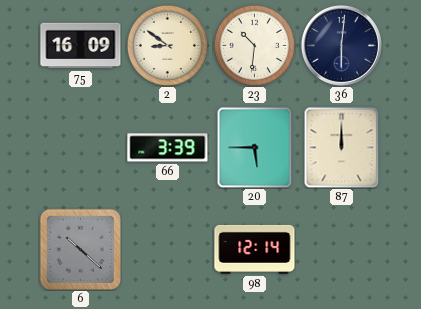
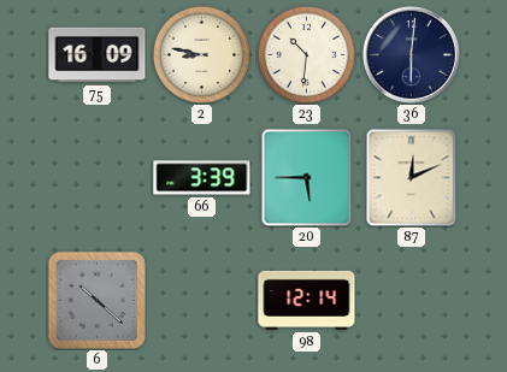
2: 8:51 -> 8:47
87: 12:00 -> 12:11
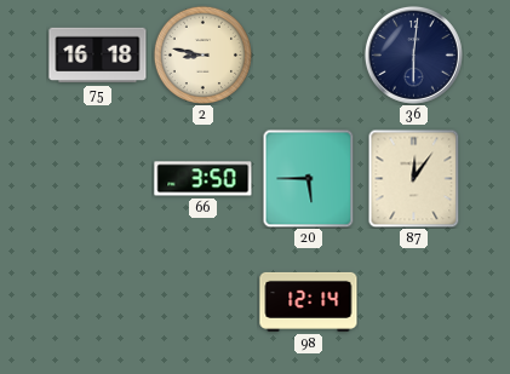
75: 16:09 -> 16:18
23: 10:31 -> none
66: 3:39 -> 3:50
87: 12:11 -> 12:06
6: 10:22 -> none
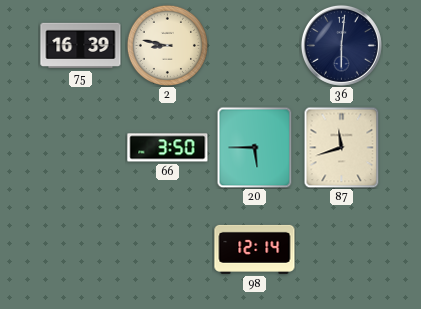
75: 16:18 -> 16:39
87: 12:06 -> 11:42
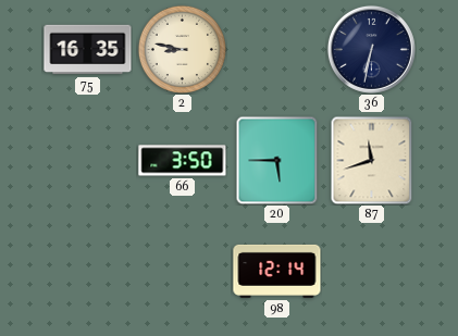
75: 16:39 -> 16:35
36: 6:01 -> 6:32
